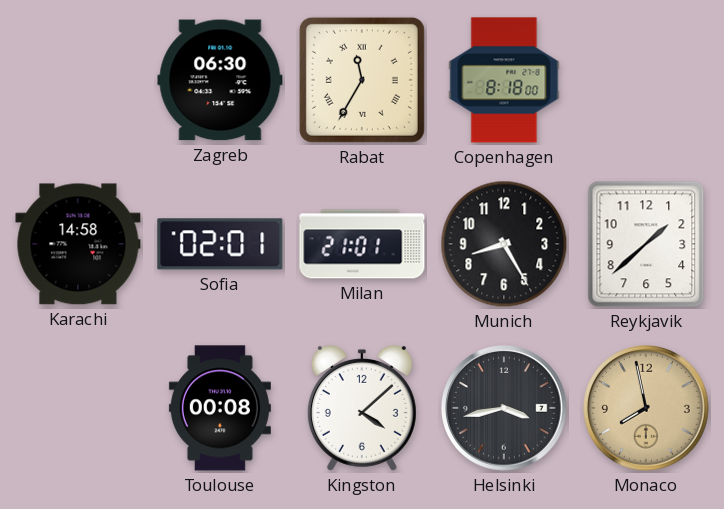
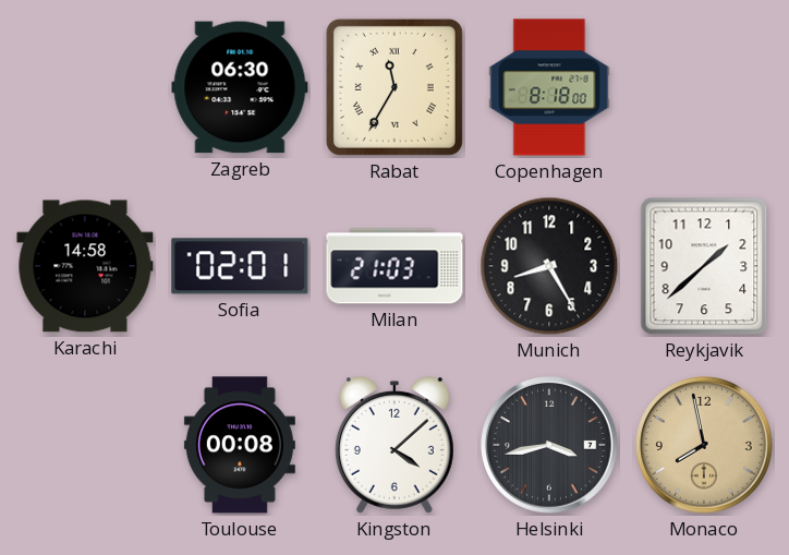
Milan: 21:01 -> 21:03
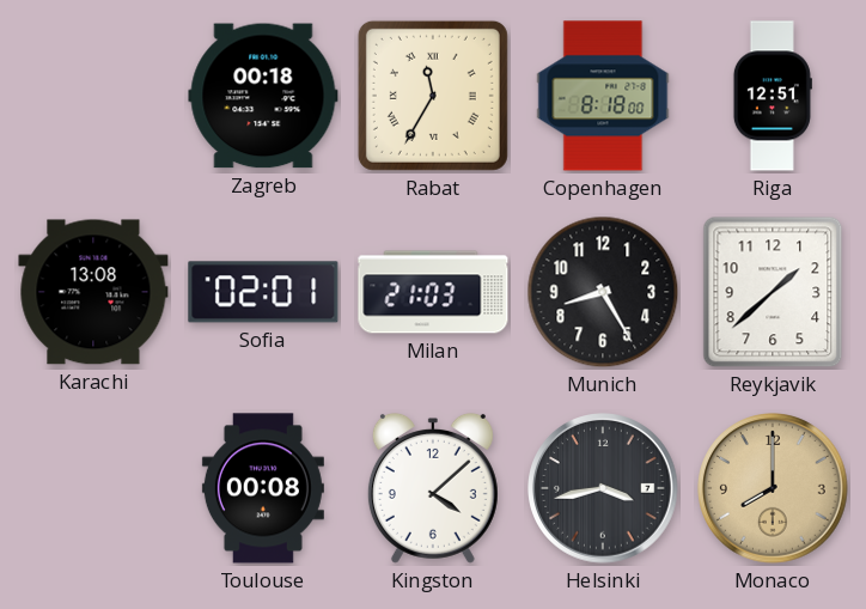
Zagreb: 06:30 -> 00:18
Riga: none -> 12:51
Karachi: 14:58 -> 13:08
Monaco: 7:58 -> 8:00
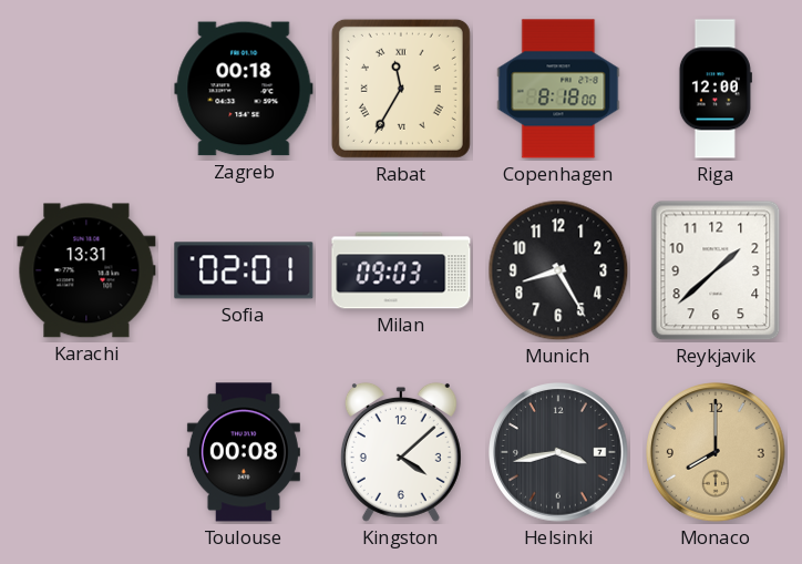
Riga: 12:51 -> 12:00
Karachi: 13:08 -> 13:31
Milan: 21:03 -> 09:03
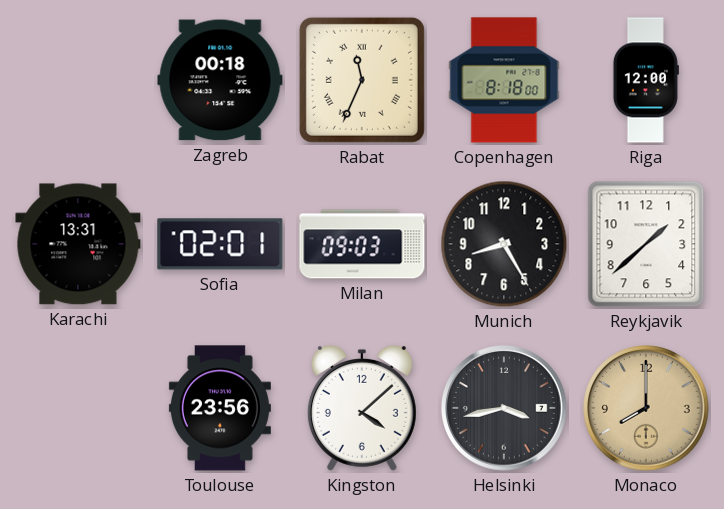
Rabat: 11:35 -> 11:34
Toulouse: 00:08 -> 23:56
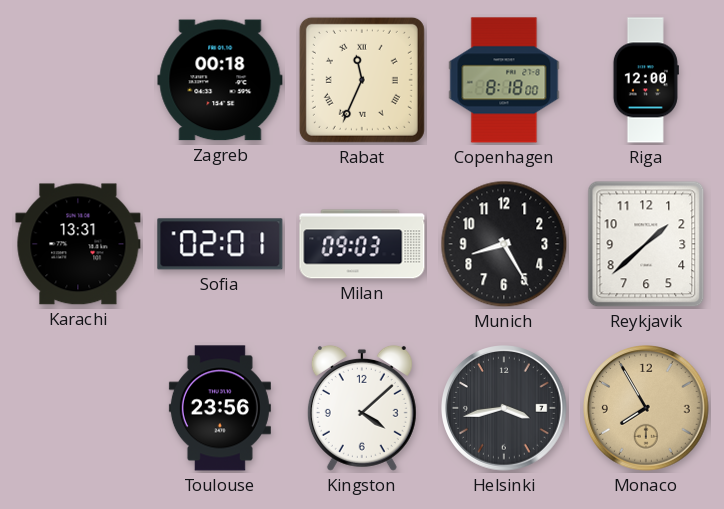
Monaco: 8:00 -> 7:55
